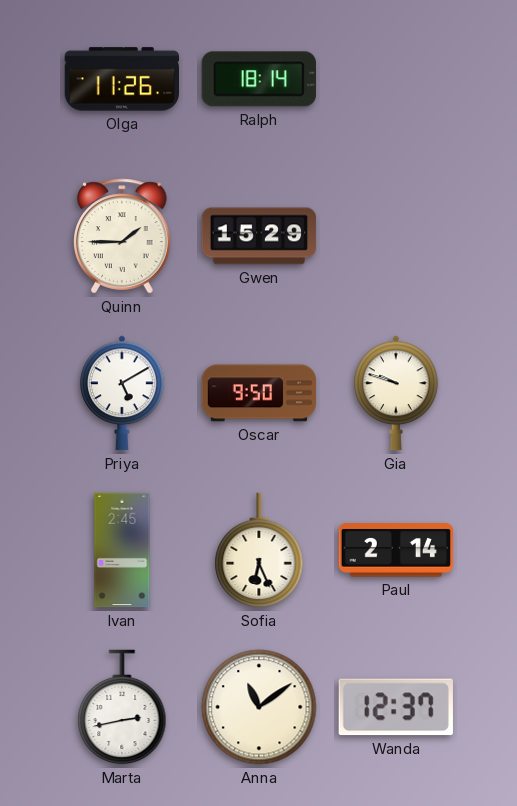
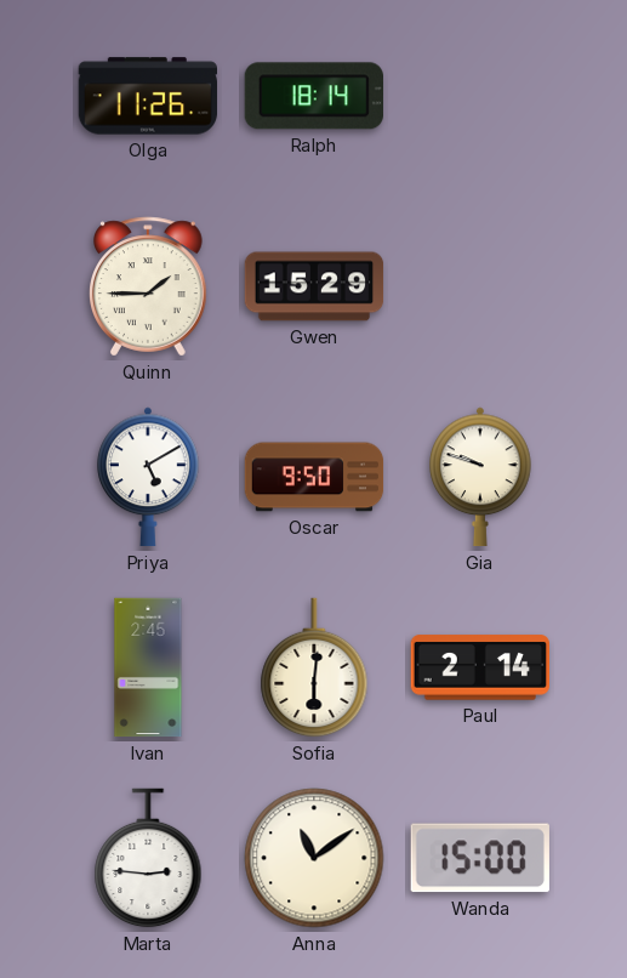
Sofia: 6:26 -> 6:01
Marta: 2:43 -> 2:46
Wanda: 12:37 -> 15:00
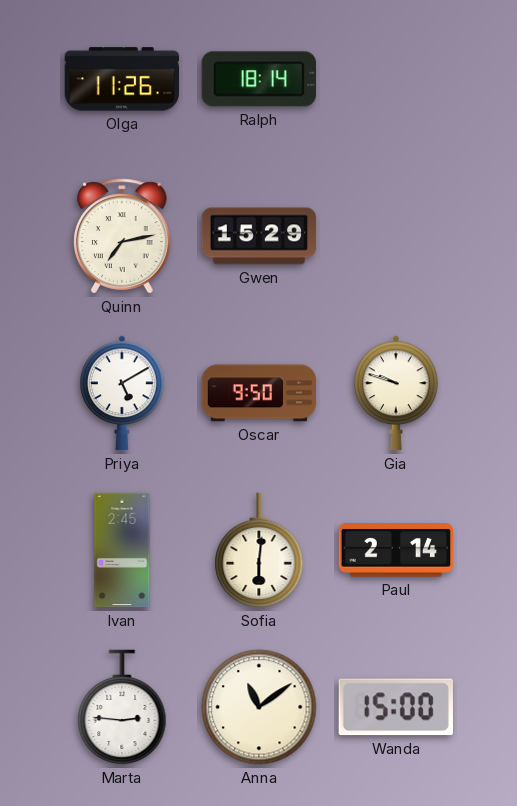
Quinn: 1:45 -> 7:13
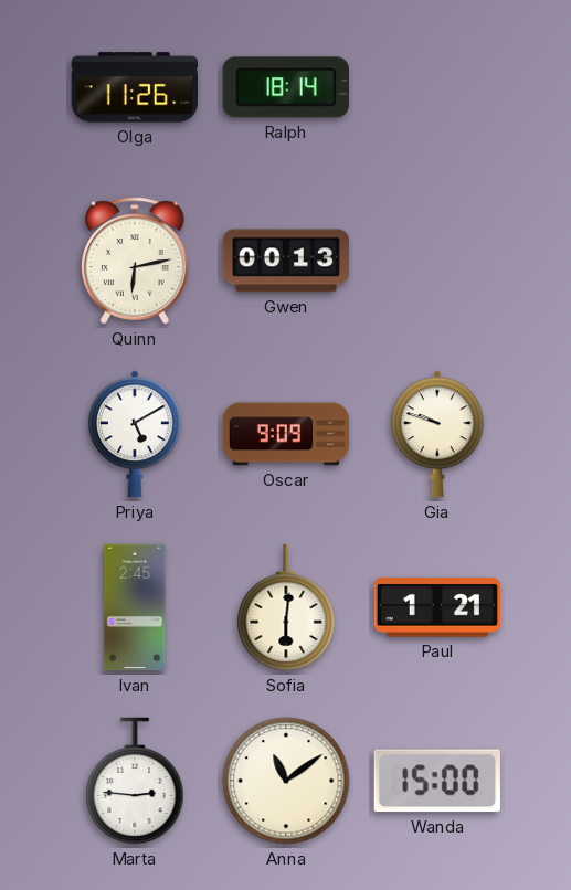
Quinn: 7:13 -> 6:13
Gwen: 15:29 -> 00:13
Oscar: 9:50 -> 9:09
Paul: 2:14 -> 1:21
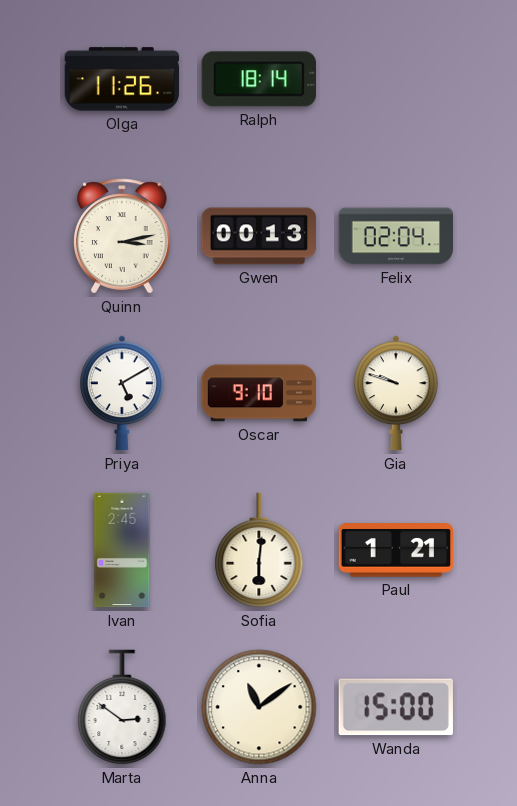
Quinn: 6:13 -> 3:13
Felix: none -> 02:04
Oscar: 9:09 -> 9:10
Marta: 2:46 -> 2:51
